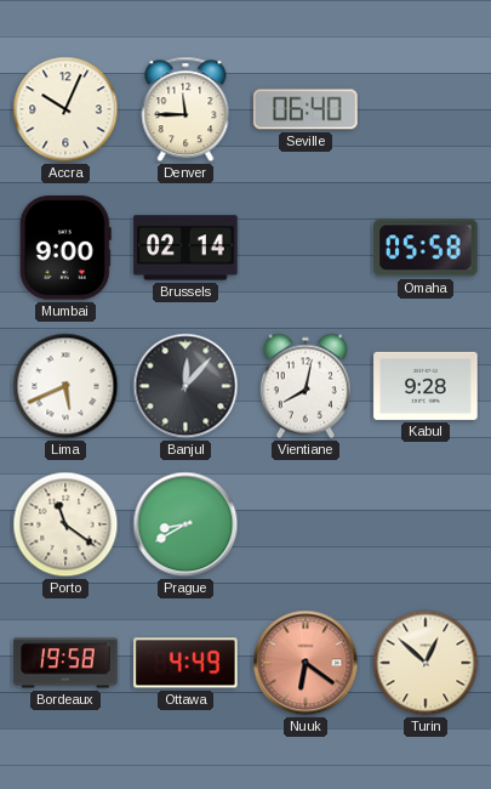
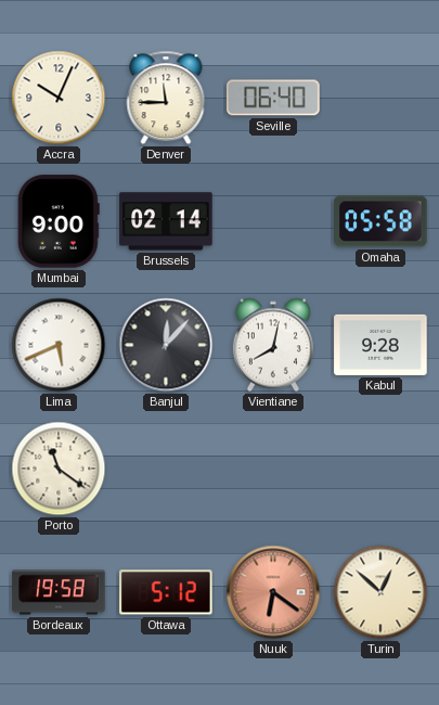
Prague: 8:40 -> none
Ottawa: 4:49 -> 5:12
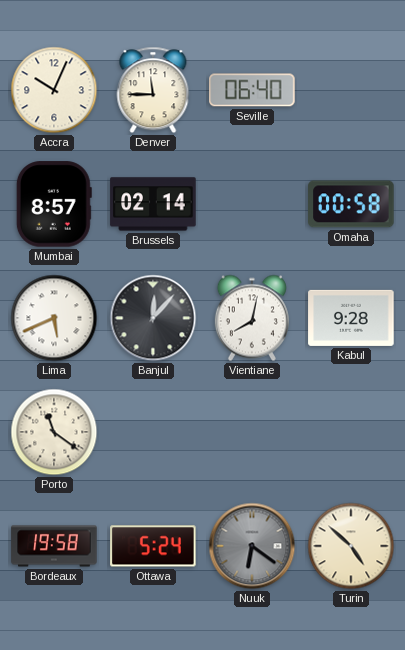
Mumbai: 9:00 -> 8:57
Omaha: 05:58 -> 00:58
Ottawa: 5:12 -> 5:24
Nuuk dial: salmon -> grey
Turin: 12:52 -> 4:52
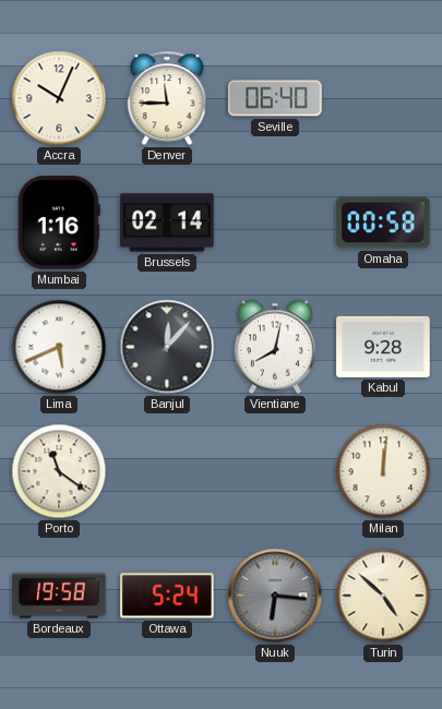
Mumbai: 8:57 -> 1:16
Milan: none -> 12:01
Nuuk: 6:21 -> 6:16
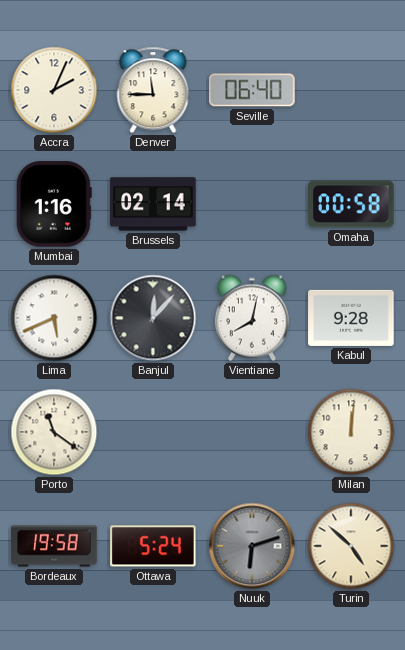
Accra: 10:04 -> 2:04
Nuuk: 6:16 -> 6:12
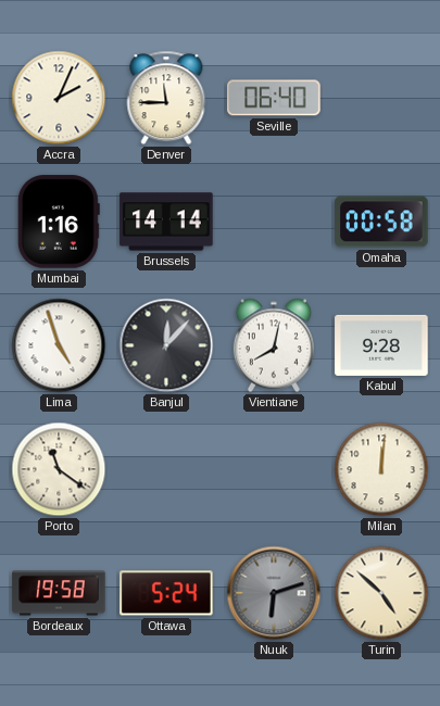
Brussels: 02:14 -> 14:14
Lima: 5:41 -> 4:57
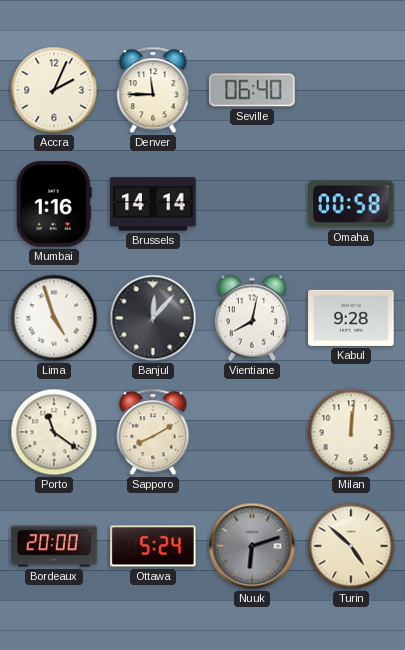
Sapporo: none -> 8:10
Bordeaux: 19:58 -> 20:00
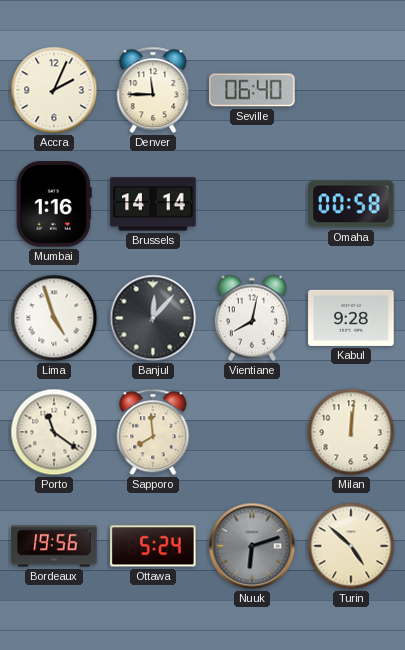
Sapporo: 8:10 -> 7:59
Bordeaux: 20:00 -> 19:56
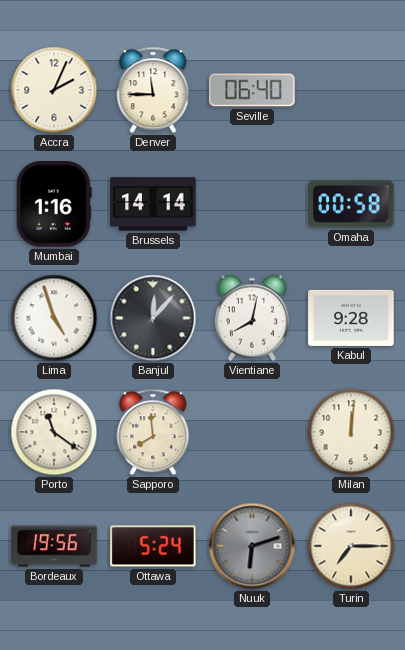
Turin: 4:52 -> 7:15
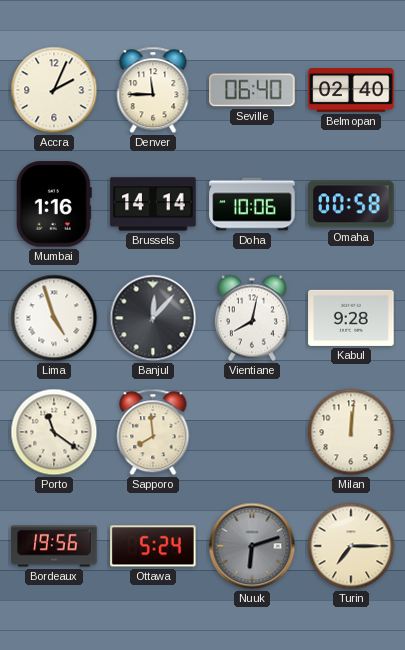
Belmopan: none -> 02:40
Doha: none -> 10:06
